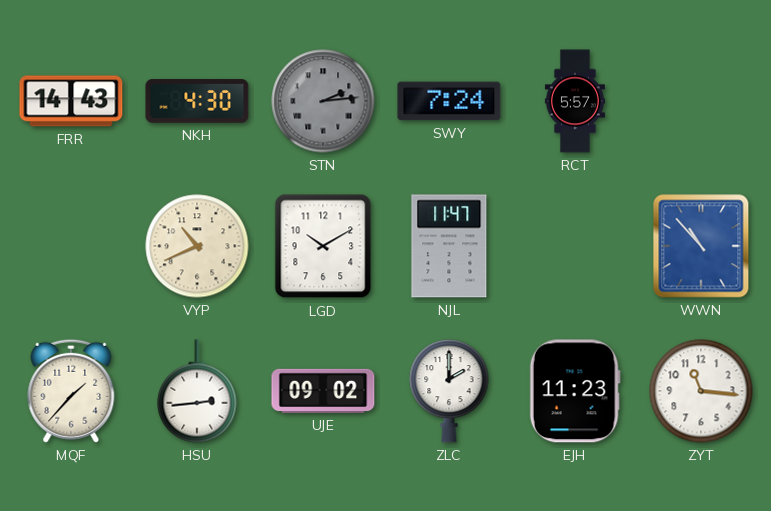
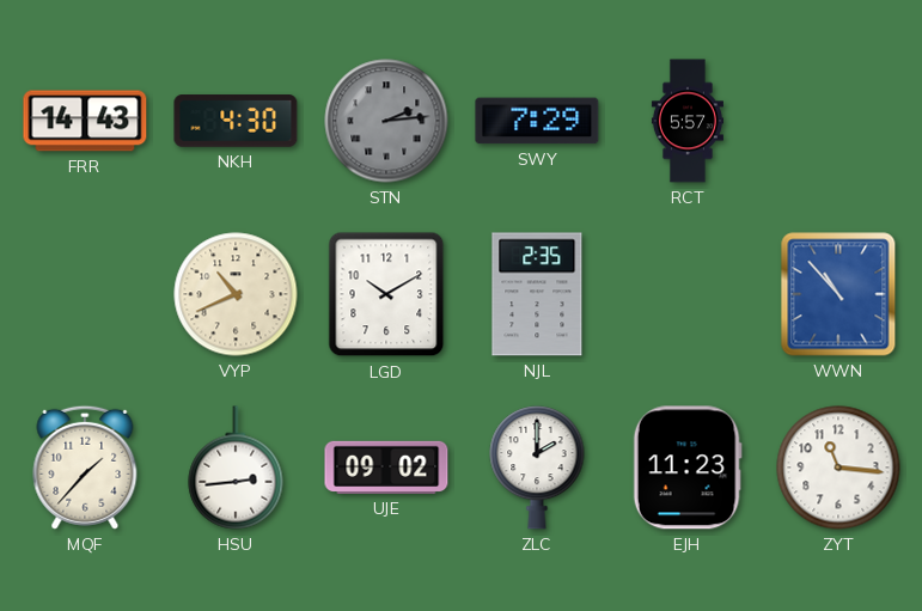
SWY: 7:24 -> 7:29
NJL: 11:47 -> 2:35
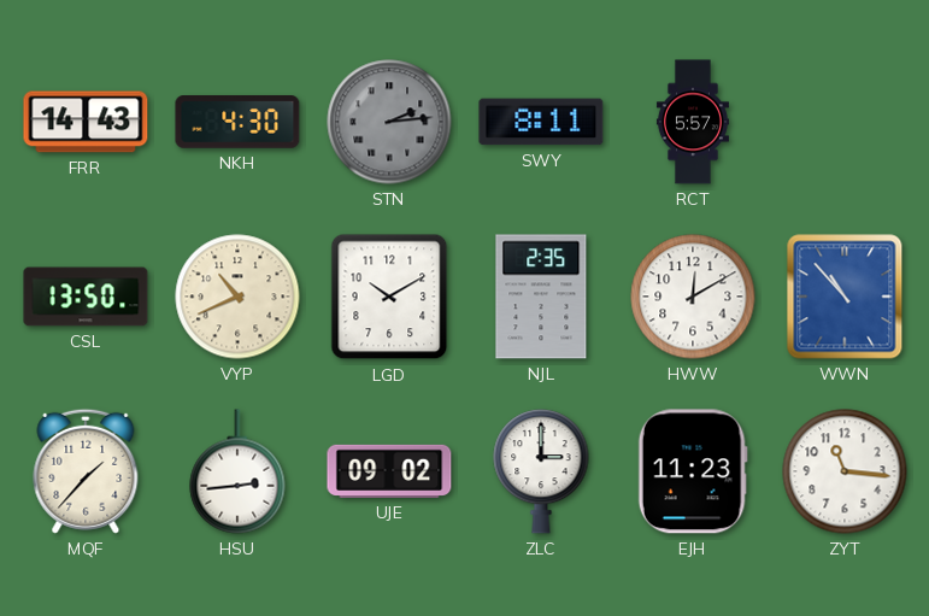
SWY: 7:29 -> 8:11
CSL: none -> 13:50
HWW: none -> 12:10
ZLC: 2:00 -> 3:00
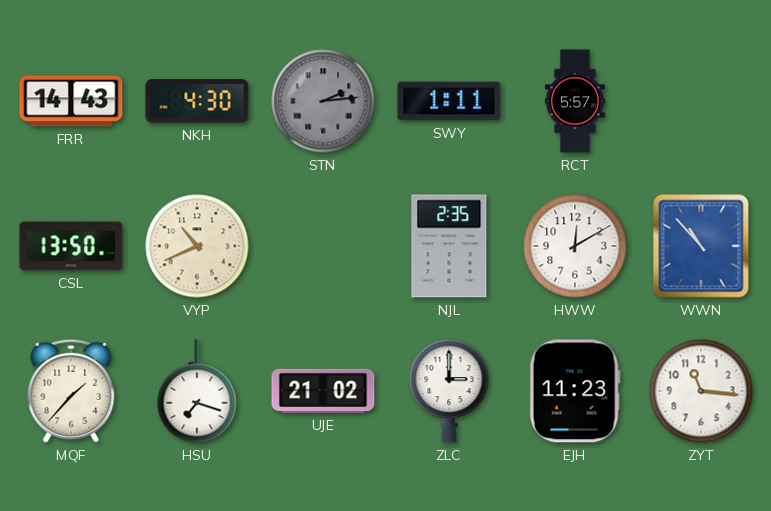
SWY: 8:11 -> 1:11
LGD: 10:10 -> none
HSU: 2:44 -> 7:18
UJE: 09:02 -> 21:02
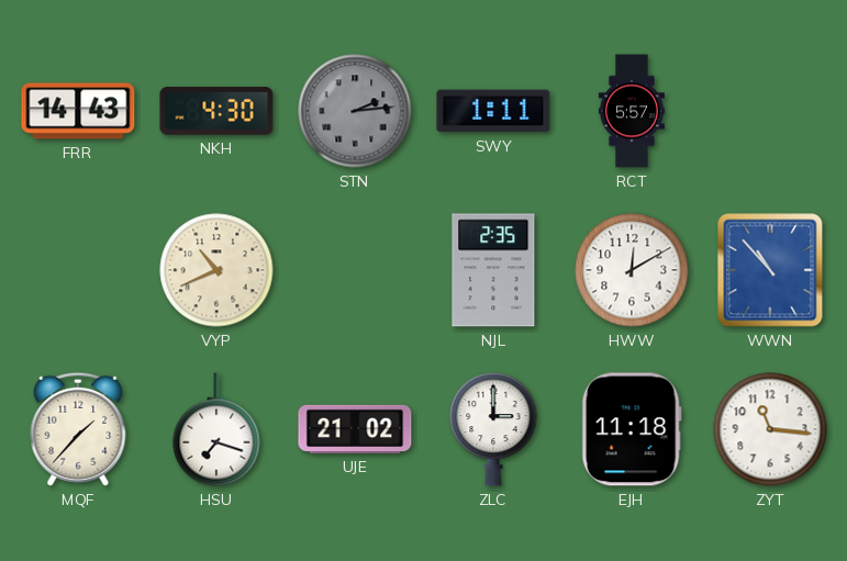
CSL: 13:50 -> none
EJH: 11:23 -> 11:18
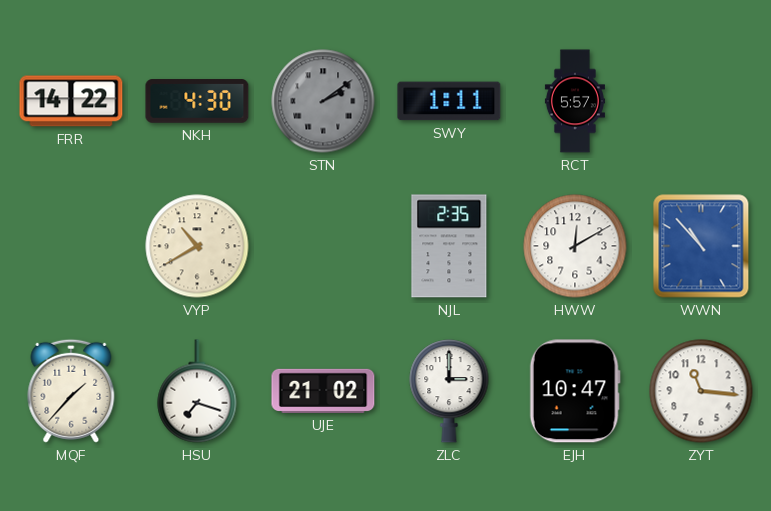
FRR: 14:43 -> 14:22
STN: 2:14 -> 2:09
VYP: 10:41 -> 10:40
EJH: 11:18 -> 10:47
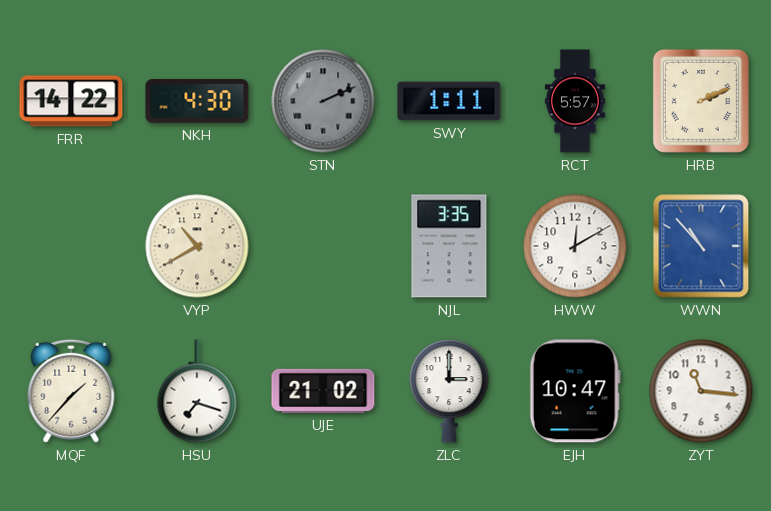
STN: 2:09 -> 2:11
HRB: none -> 2:11
NJL: 2:35 -> 3:35
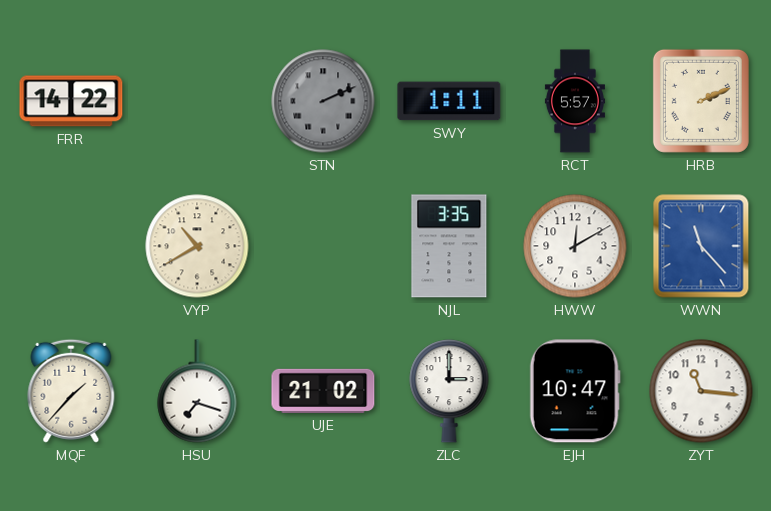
NKH: 4:30 -> none
WWN: 10:53 -> 11:23
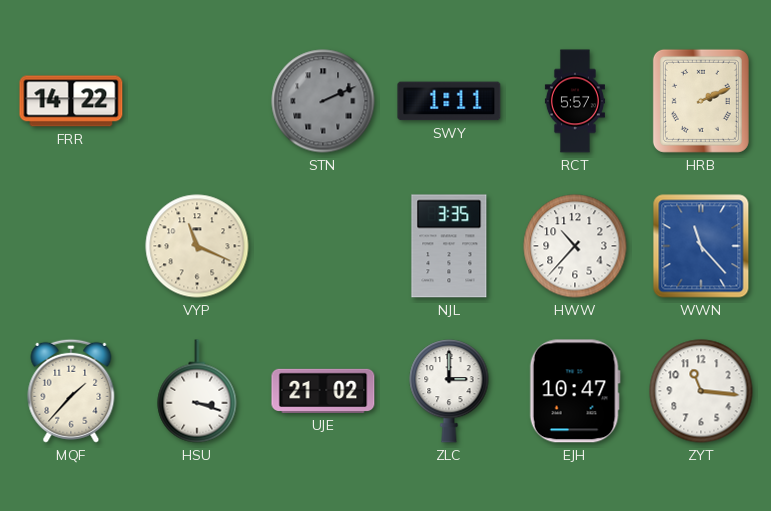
VYP: 10:40 -> 11:19
HWW: 12:10 -> 10:37
HSU: 7:18 -> 3:18
